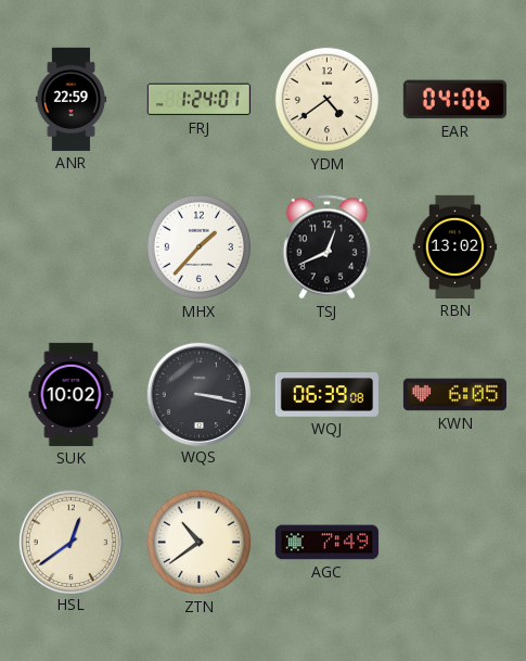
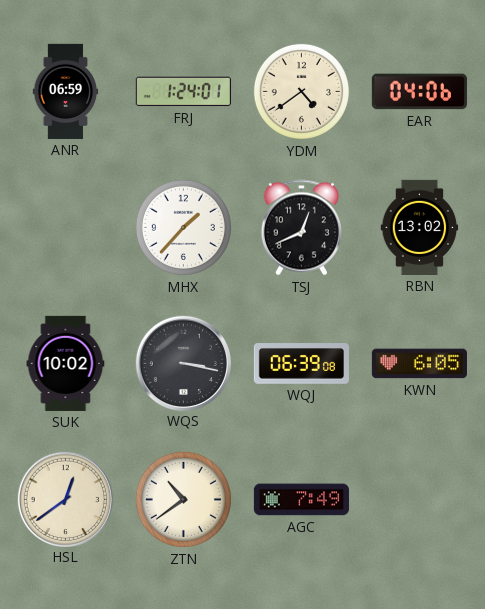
ANR: 22:59 -> 06:59
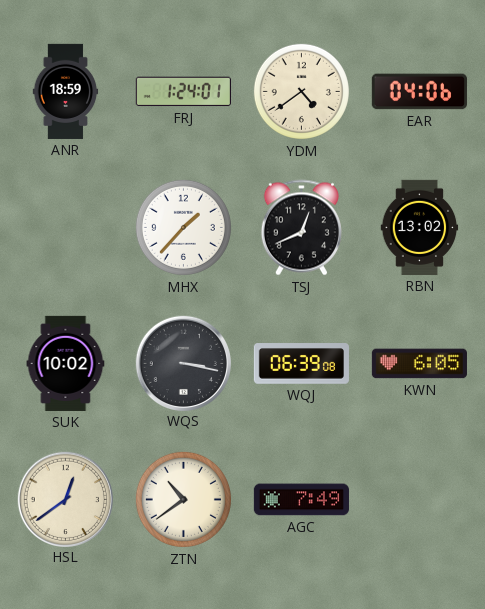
ANR: 06:59 -> 18:59
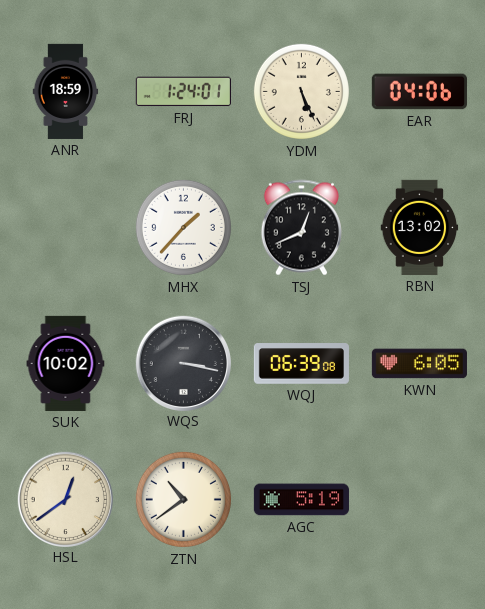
YDM: 4:39 -> 5:26
AGC: 7:49 -> 5:19
